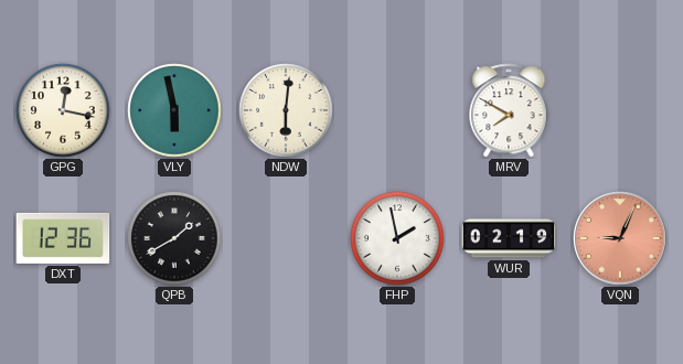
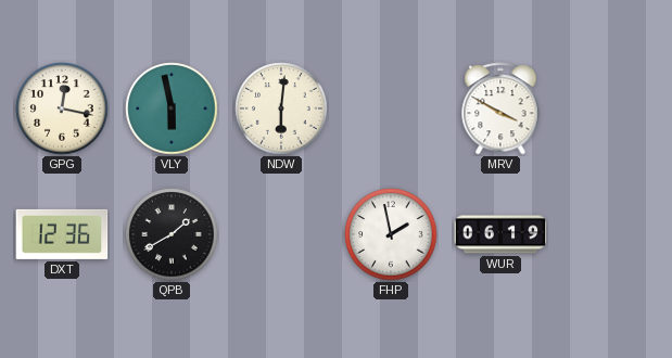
MRV: 7:50 -> 3:50
WUR: 02:19 -> 06:19
VQN: 9:04 -> none
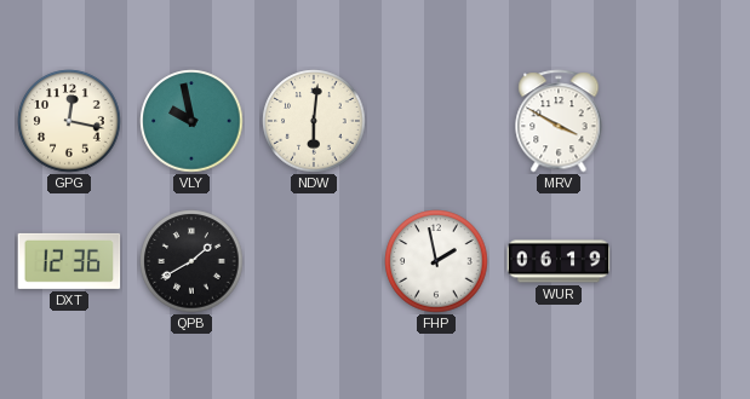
VLY: 5:58 -> 9:58
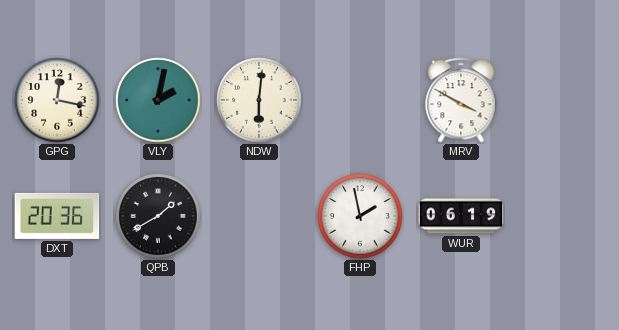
VLY: 9:58 -> 2:02
DXT: 12:36 -> 20:36
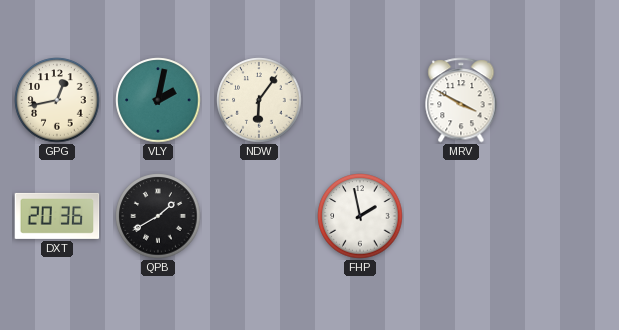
GPG: 12:17 -> 12:43
NDW: 6:01 -> 6:06
WUR: 06:19 -> none
